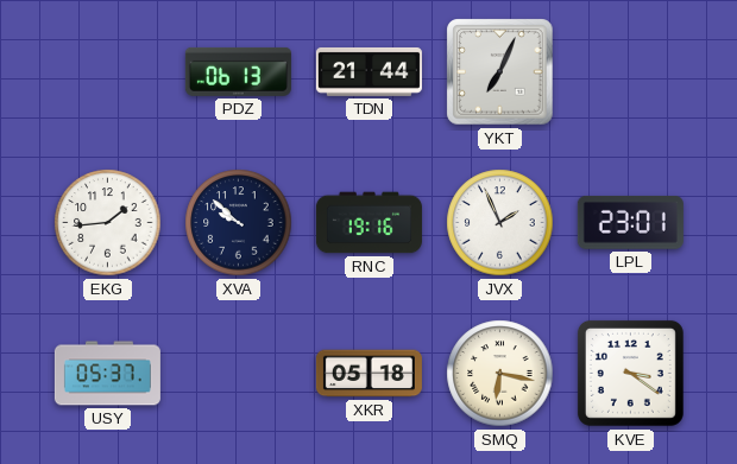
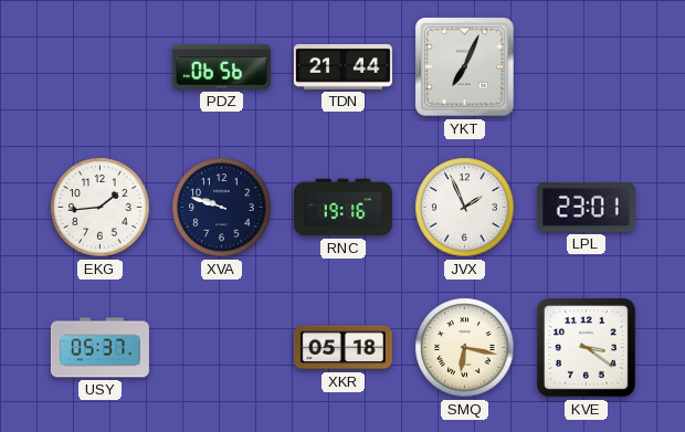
PDZ: 06:13 -> 06:56
XVA: 9:52 -> 9:48
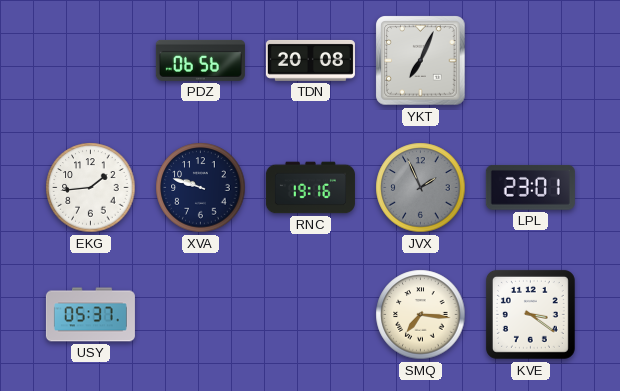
TDN: 21:44 -> 20:08
JVX dial: white -> grey
XKR: 05:18 -> none
SMQ: 6:17 -> 7:16
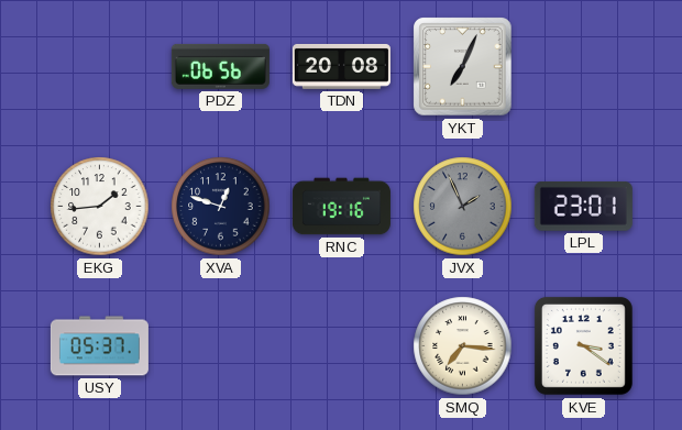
XVA: 9:48 -> 12:48
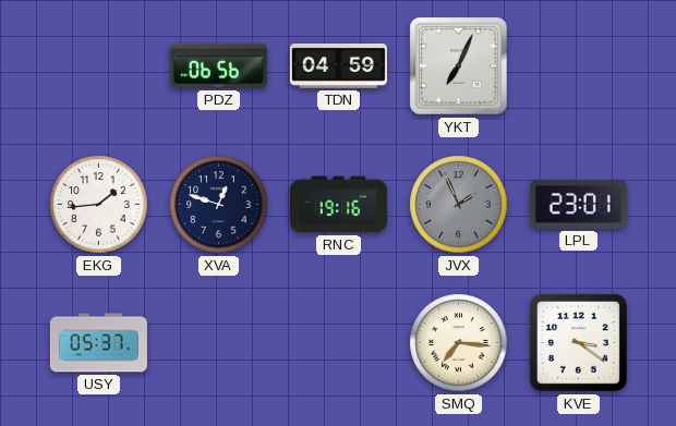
TDN: 20:08 -> 04:59
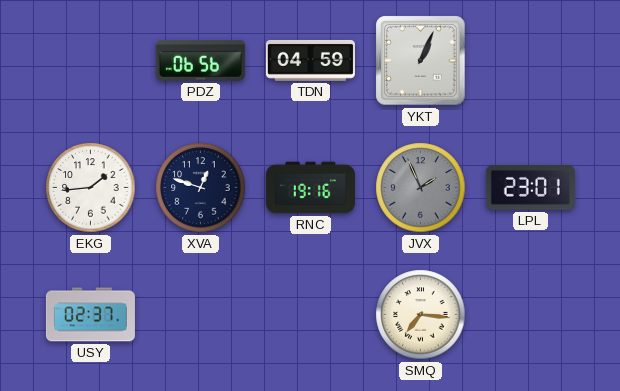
YKT: 7:04 -> 1:04
USY: 05:37 -> 02:37
KVE: 3:21 -> none
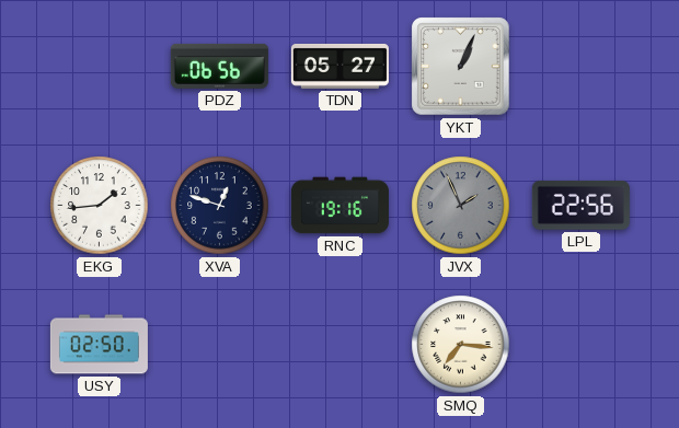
TDN: 04:59 -> 05:27
LPL: 23:01 -> 22:56
USY: 02:37 -> 02:50
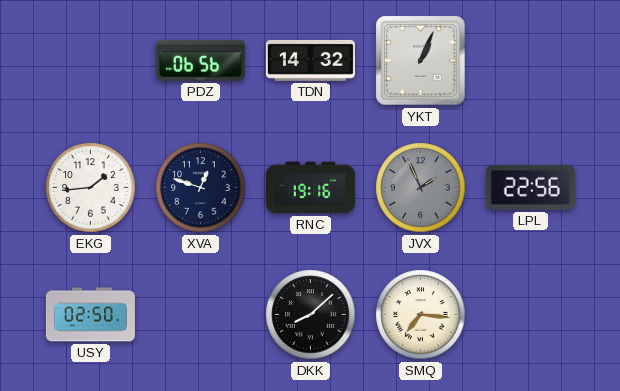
TDN: 05:27 -> 14:32
DKK: none -> 8:08
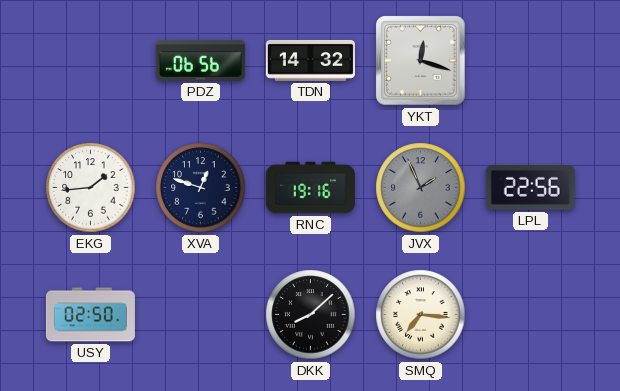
YKT: 1:04 -> 12:18
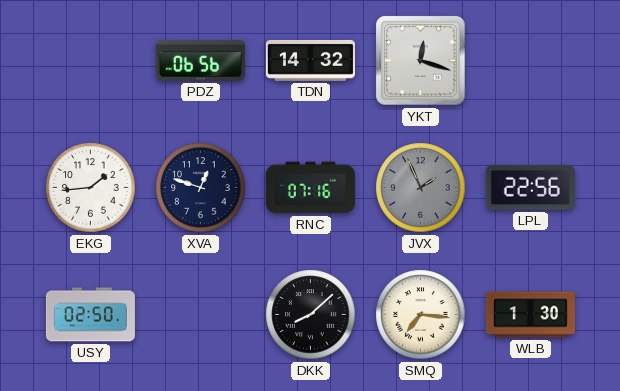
RNC: 19:16 -> 07:16
WLB: none -> 1:30
